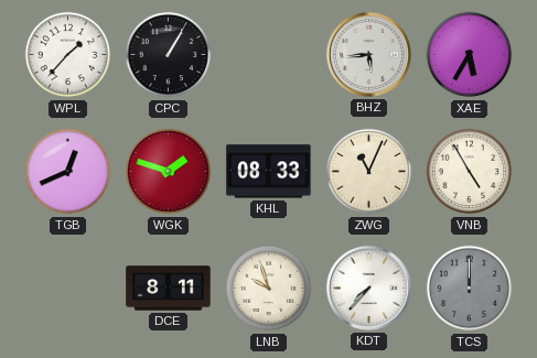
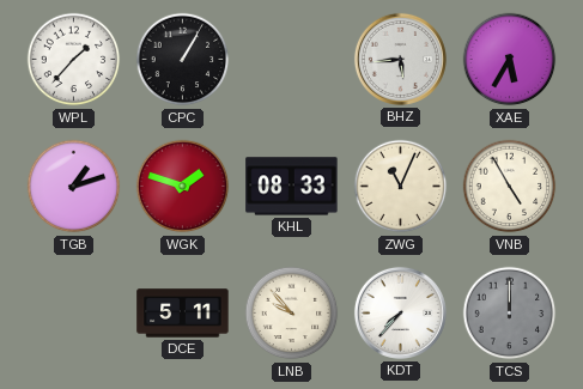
TGB: 12:41 -> 1:12
DCE: 8:11 -> 5:11
LNB: 9:57 -> 9:53
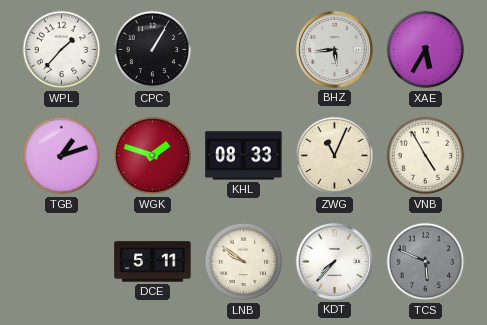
LNB: 9:53 -> 9:51
TCS: 12:00 -> 5:49
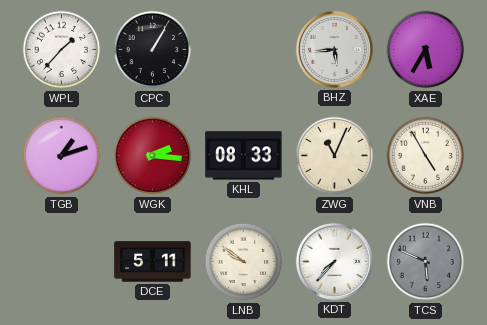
WGK: 1:48 -> 2:16
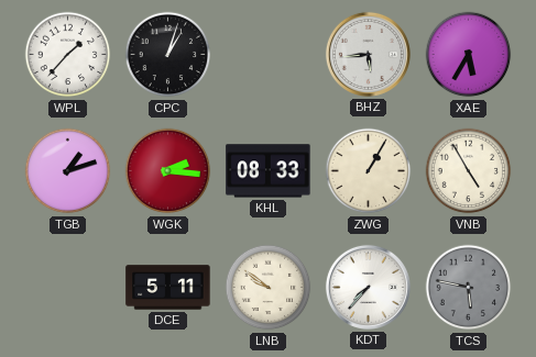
CPC: 1:05 -> 1:03
ZWG: 11:04 -> 1:05
TCS: 5:49 -> 5:47
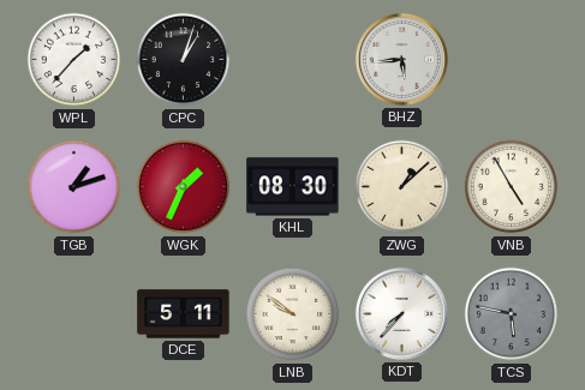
XAE: 5:35 -> none
WGK: 2:16 -> 1:34
KHL: 08:33 -> 08:30
ZWG: 1:05 -> 1:08
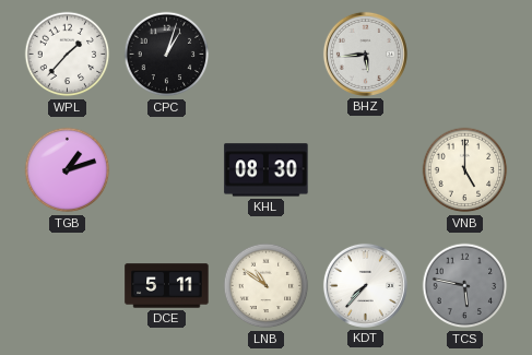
WGK: 1:34 -> none
ZWG: 1:08 -> none
VNB: 4:55 -> 5:00
LNB: 9:51 -> 10:51
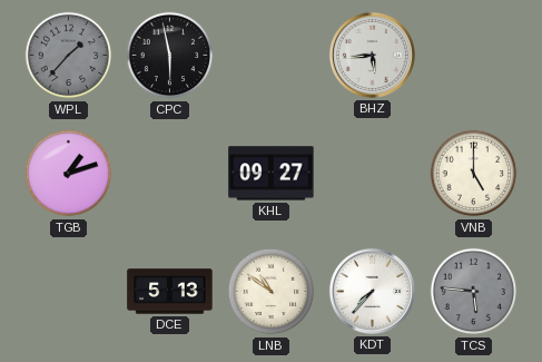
WPL dial: white -> grey
CPC: 1:03 -> 5:58
KHL: 08:30 -> 09:27
DCE: 5:11 -> 5:13
TCS: 5:47 -> 5:46
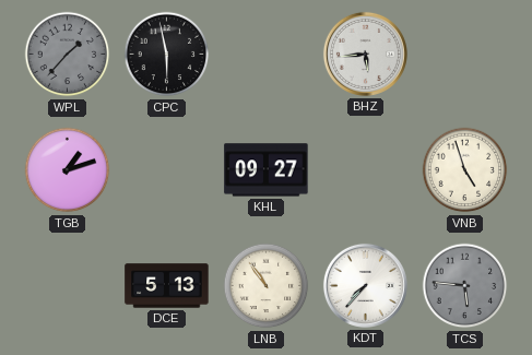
VNB: 5:00 -> 4:57
LNB: 10:51 -> 10:54
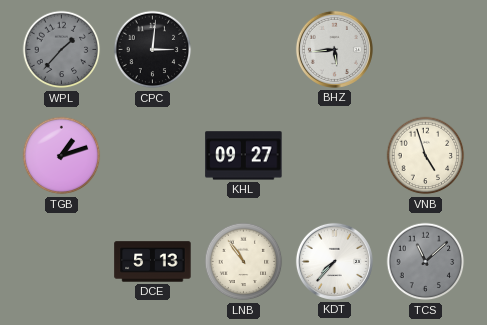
CPC: 5:58 -> 3:01
TCS: 5:46 -> 11:08
